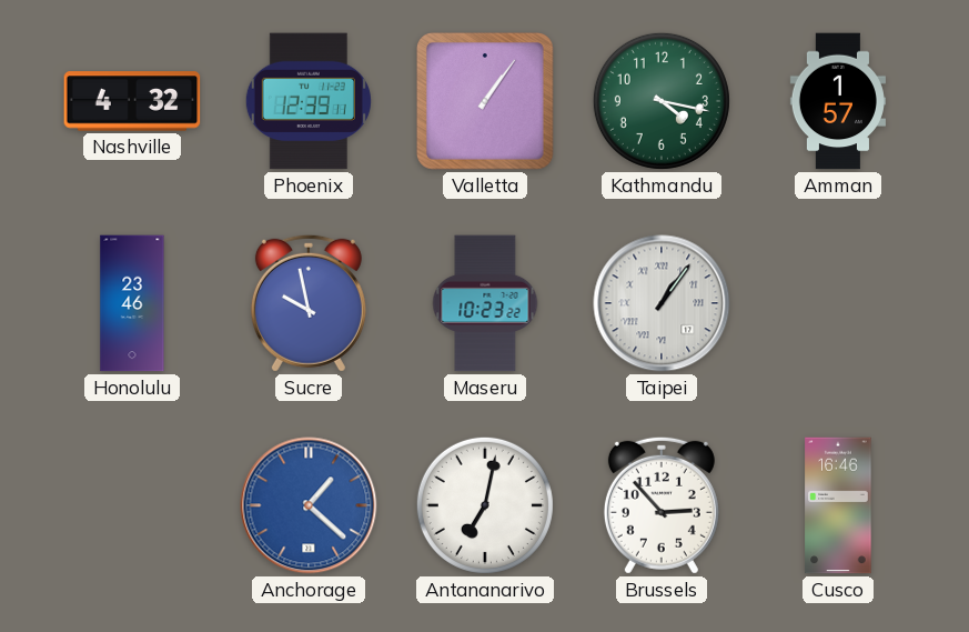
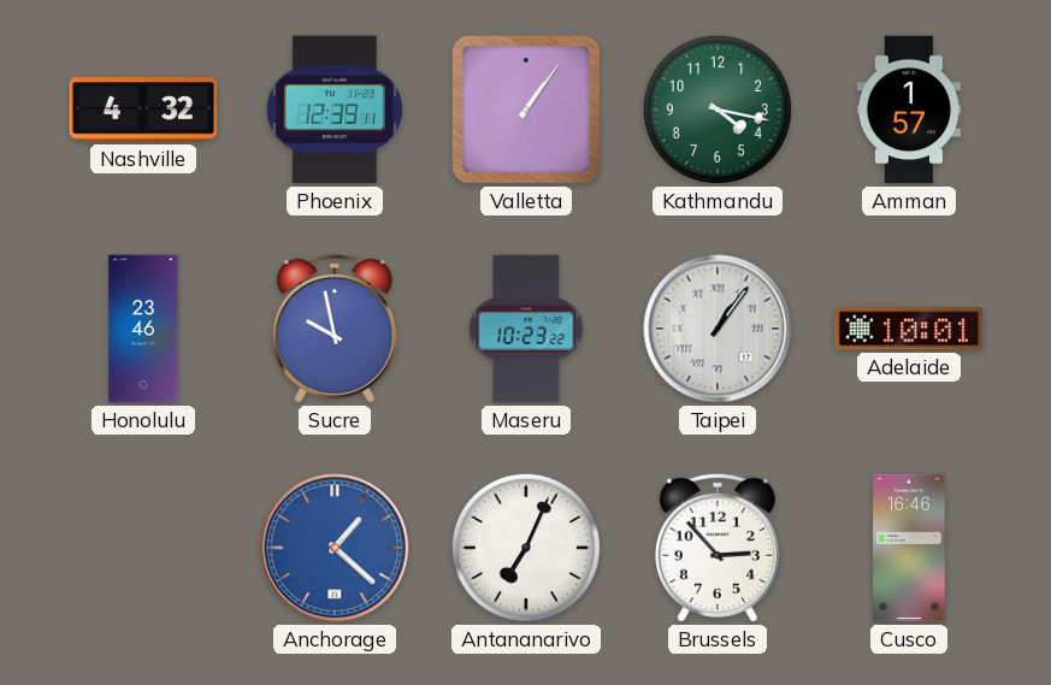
Adelaide: none -> 10:01
Antananarivo: 7:02 -> 7:04
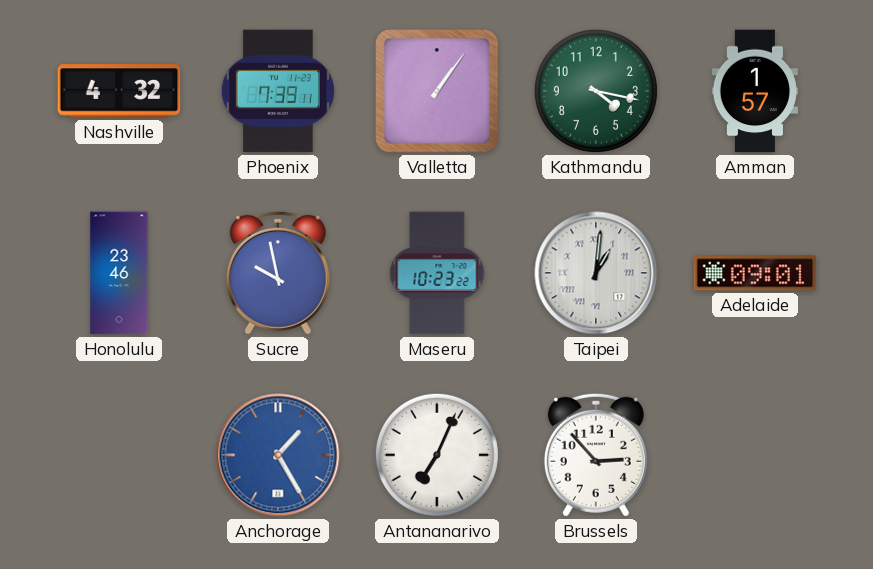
Phoenix: 12:39 -> 7:39
Taipei: 1:06 -> 1:01
Adelaide: 10:01 -> 09:01
Anchorage: 1:22 -> 1:25
Cusco: 16:46 -> none
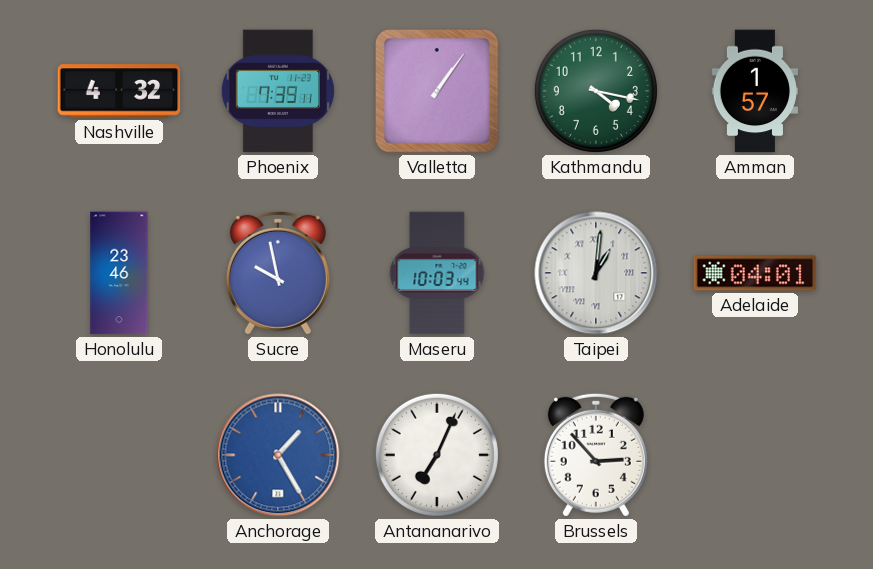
Maseru: 10:23 -> 10:03
Adelaide: 09:01 -> 04:01
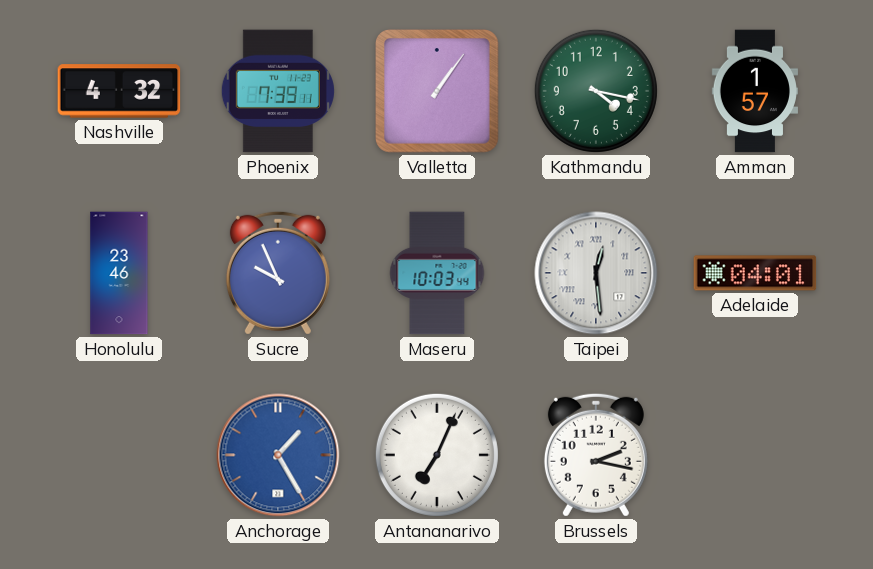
Sucre: 9:58 -> 9:56
Taipei: 1:01 -> 12:29
Brussels: 2:53 -> 2:17
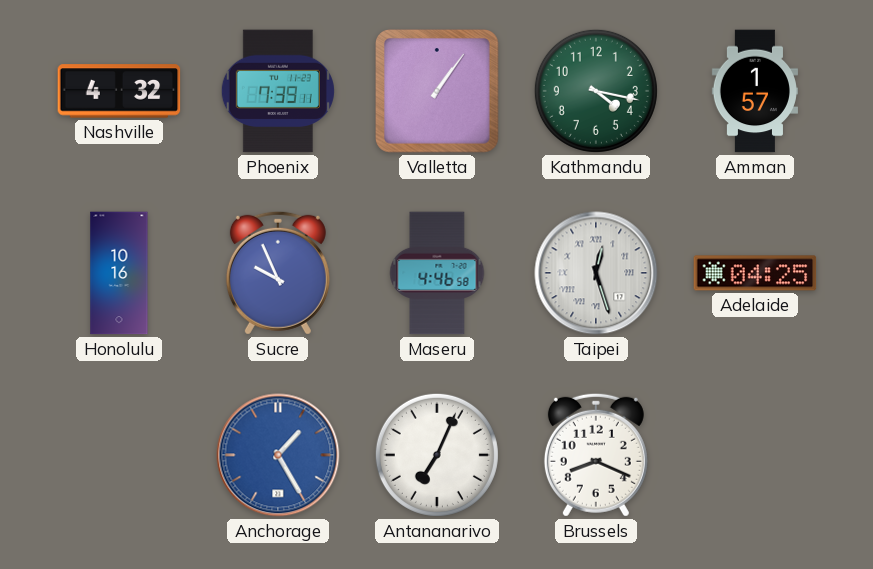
Honolulu: 23:46 -> 10:16
Maseru: 10:03 -> 4:46
Taipei: 12:29 -> 12:27
Adelaide: 04:01 -> 04:25
Brussels: 2:17 -> 8:19
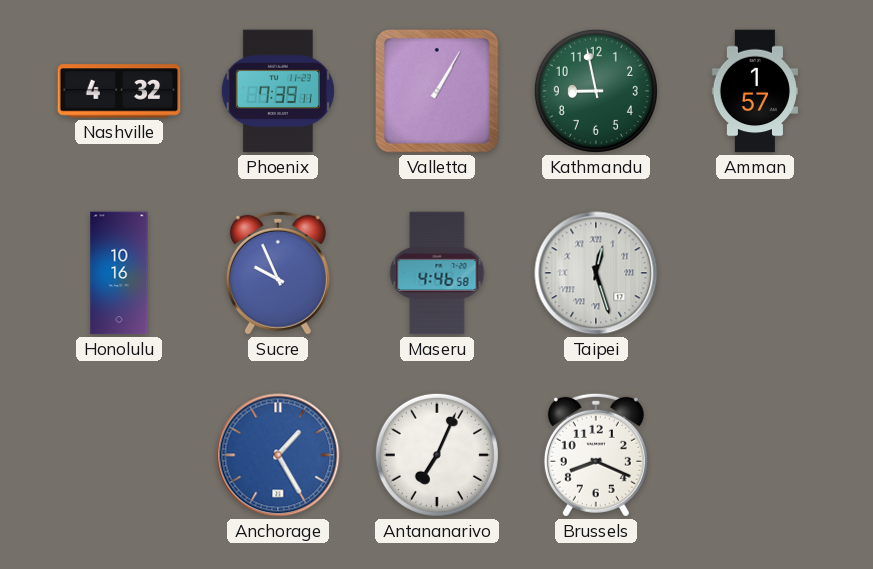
Valletta: 1:06 -> 1:05
Kathmandu: 4:17 -> 8:58
Adelaide: 04:25 -> none
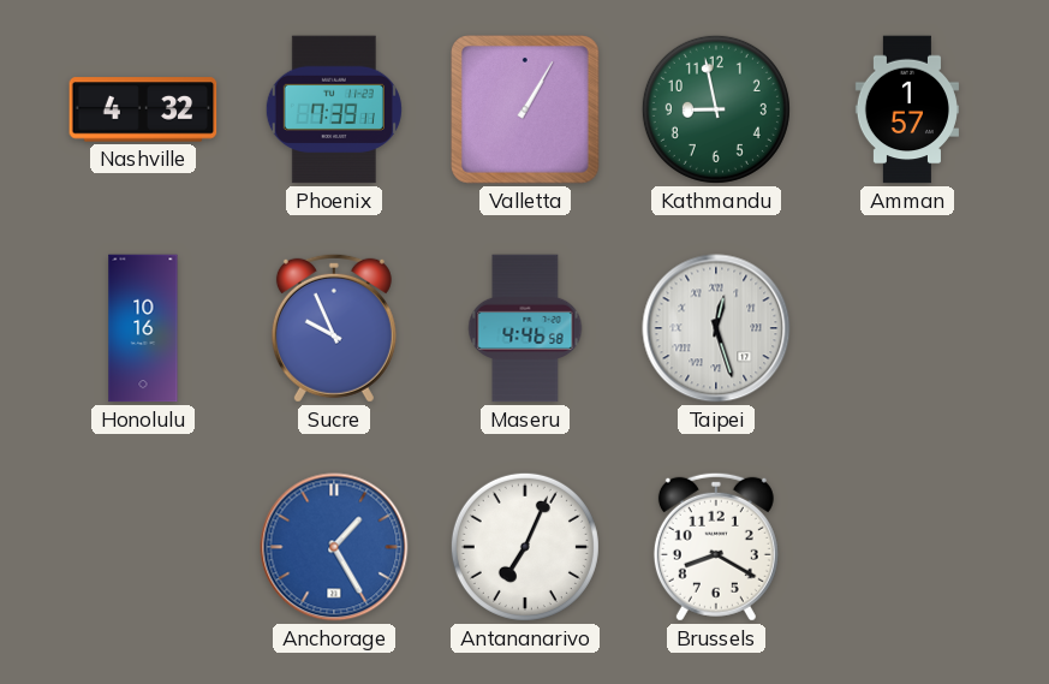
Brussels: 8:19 -> 8:20
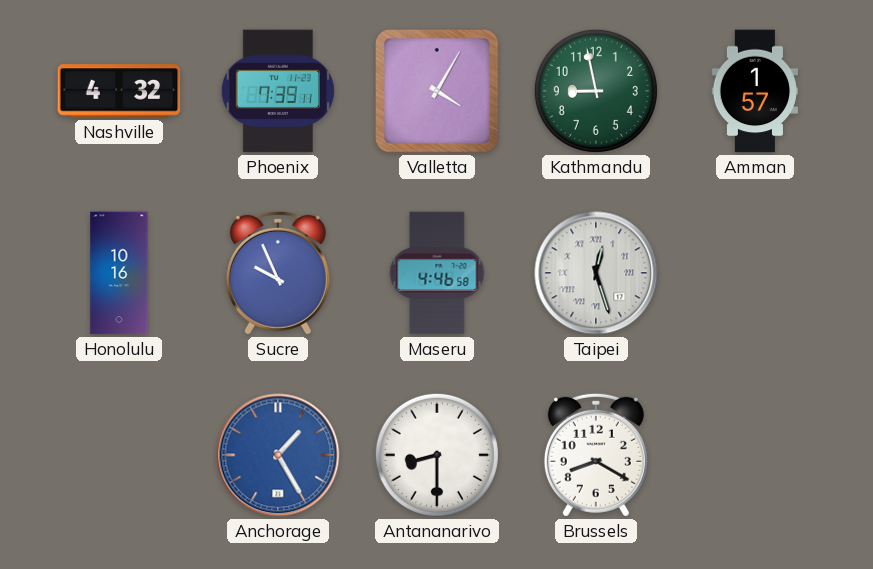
Valletta: 1:05 -> 4:05
Antananarivo: 7:04 -> 8:30
